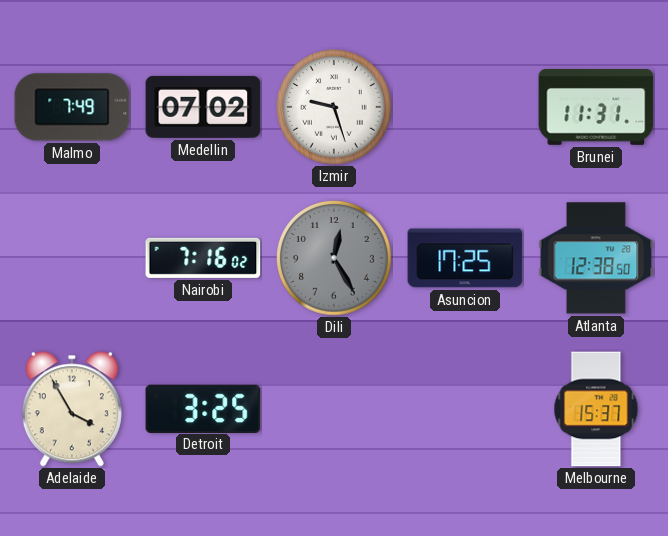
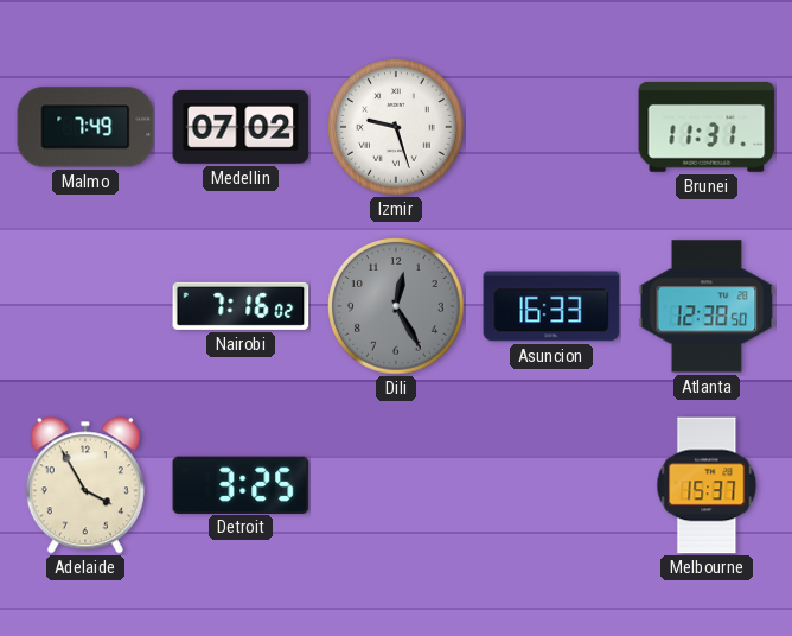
Asuncion: 17:25 -> 16:33
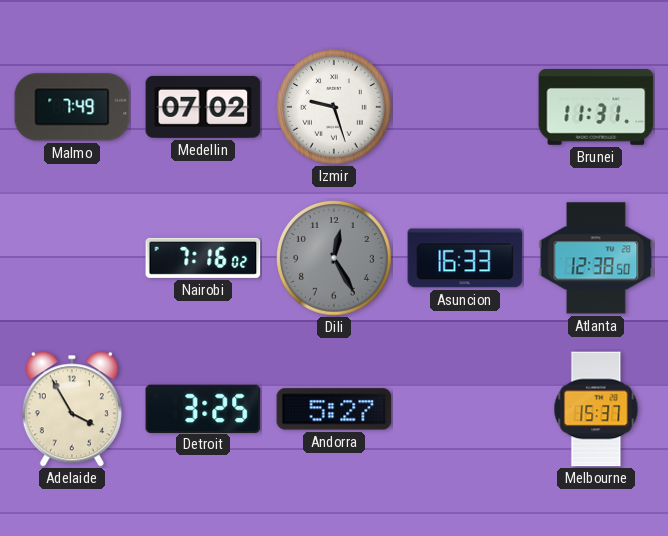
Andorra: none -> 5:27
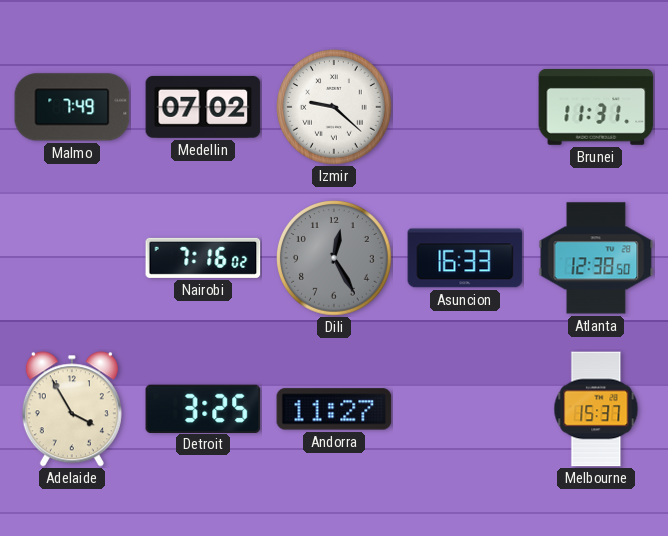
Izmir: 9:27 -> 9:22
Andorra: 5:27 -> 11:27
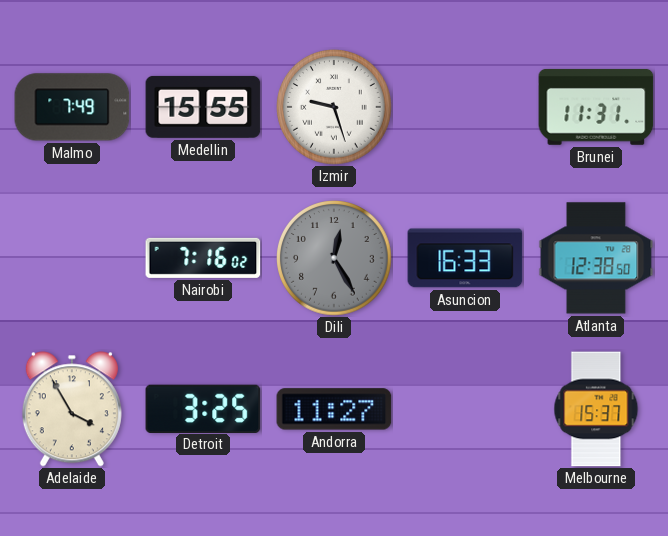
Medellin: 07:02 -> 15:55
Izmir: 9:22 -> 9:27
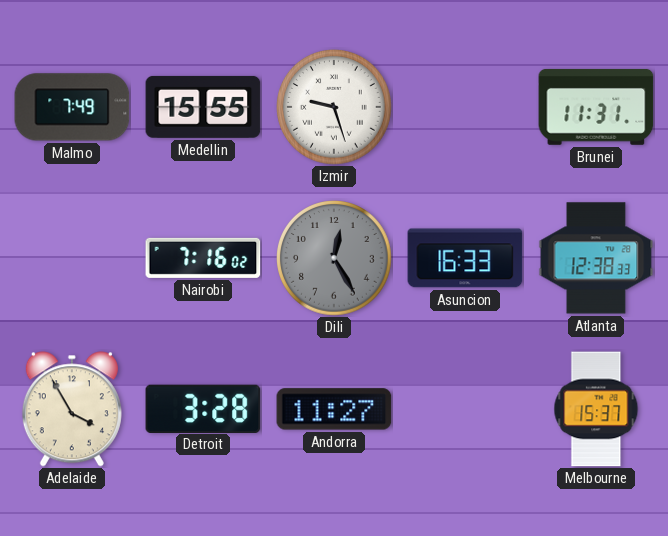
Atlanta: 12:38:50 -> 12:38:33
Detroit: 3:25 -> 3:28
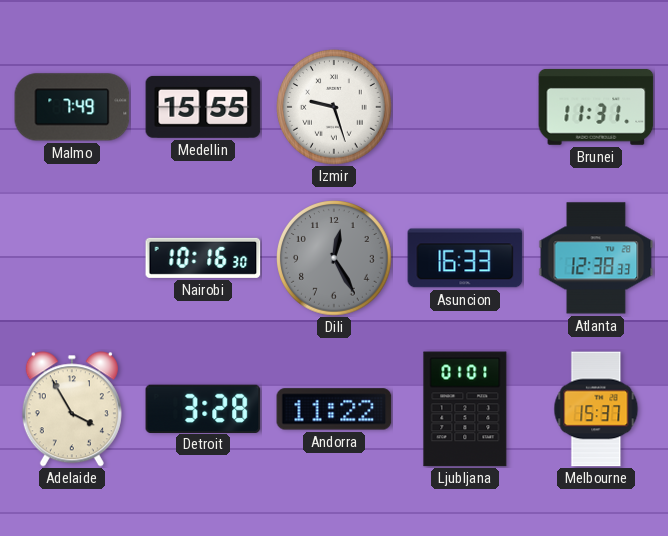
Nairobi: 7:16 -> 10:16
Andorra: 11:27 -> 11:22
Ljubljana: none -> 01:01
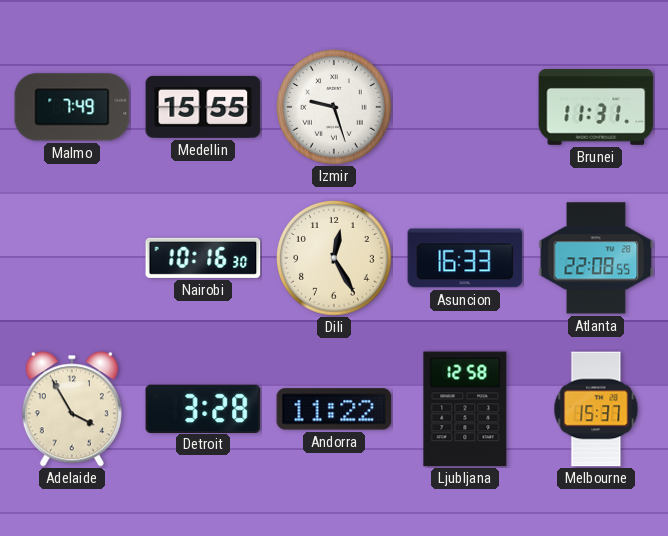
Dili dial: grey -> cream
Atlanta: 12:38 -> 22:08
Ljubljana: 01:01 -> 12:58
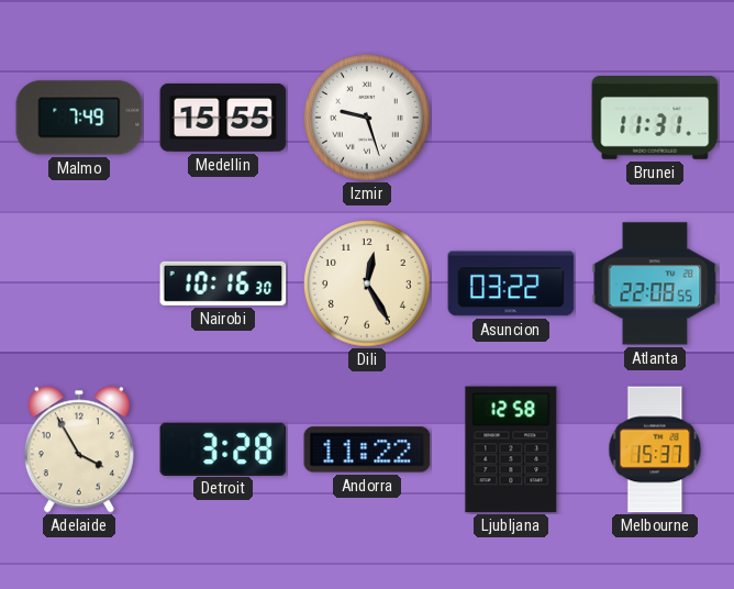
Asuncion: 16:33 -> 03:22
